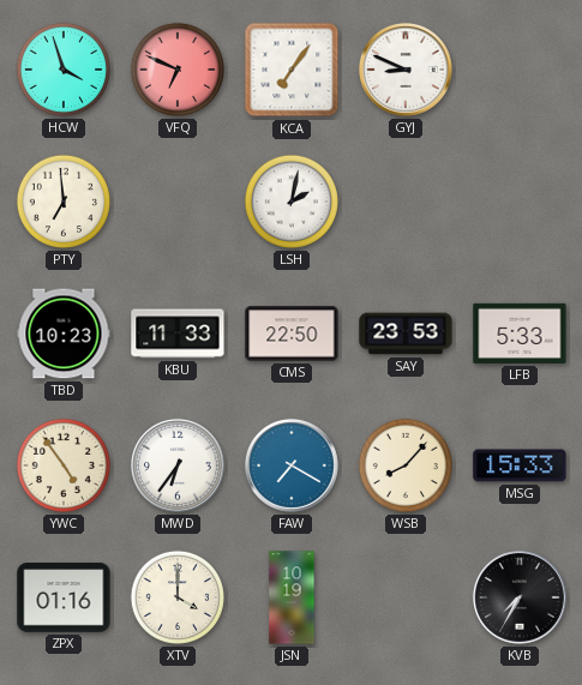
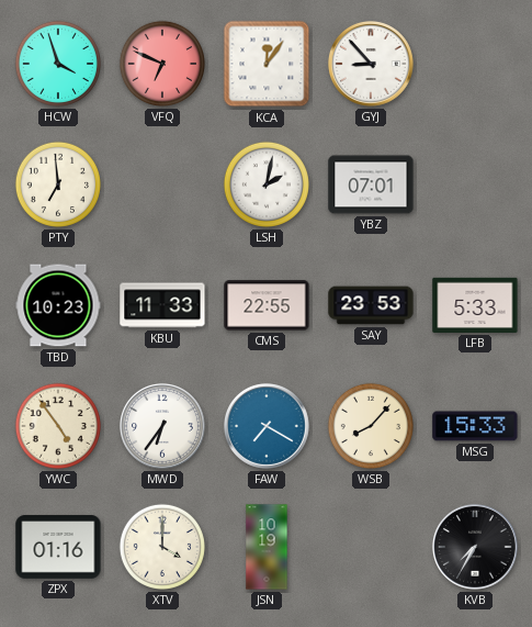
KCA: 7:06 -> 12:06
GYJ: 8:49 -> 8:53
YBZ: none -> 07:01
CMS: 22:50 -> 22:55
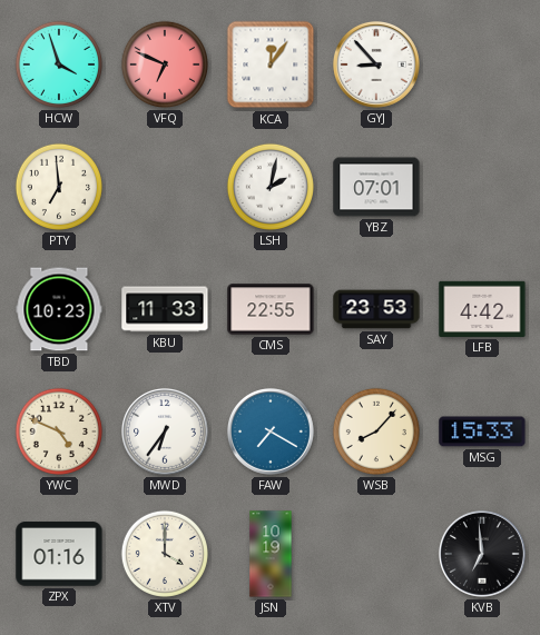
LFB: 5:33 -> 4:42
YWC: 4:54 -> 4:49
KVB: 7:35 -> 6:59
